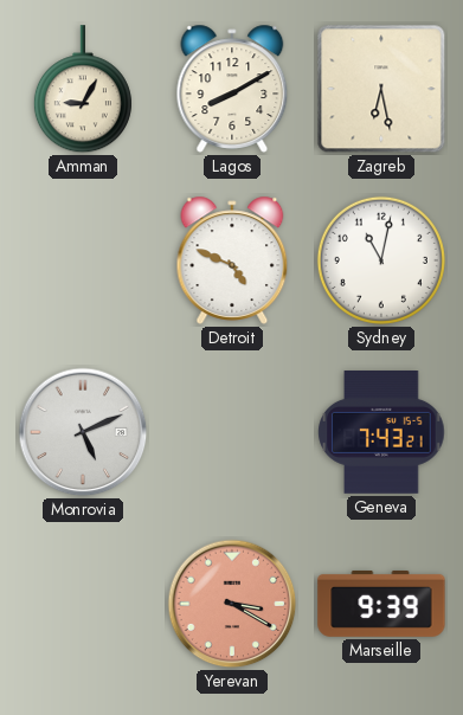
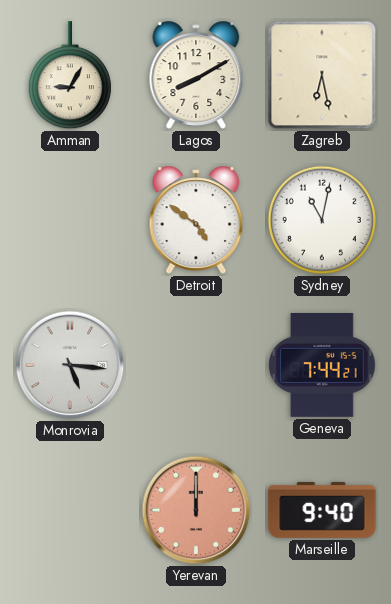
Detroit: 4:49 -> 4:51
Monrovia: 5:11 -> 5:16
Geneva: 7:43 -> 7:44
Yerevan: 3:20 -> 12:00
Marseille: 9:39 -> 9:40
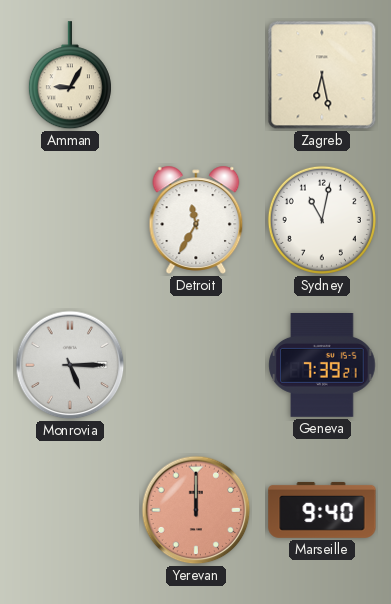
Lagos: 8:10 -> none
Detroit: 4:51 -> 11:35
Monrovia: 5:16 -> 5:15
Geneva: 7:44 -> 7:39
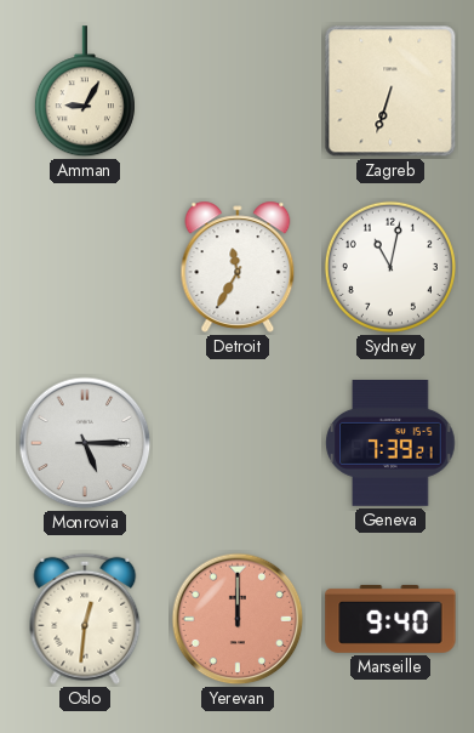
Zagreb: 6:28 -> 6:33
Oslo: none -> 12:31
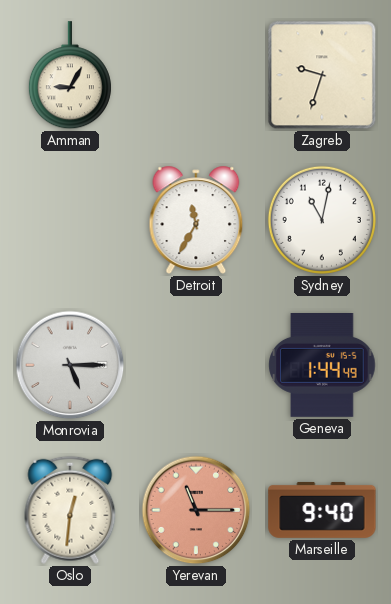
Zagreb: 6:33 -> 9:33
Geneva: 7:39 -> 1:44
Yerevan: 12:00 -> 11:15
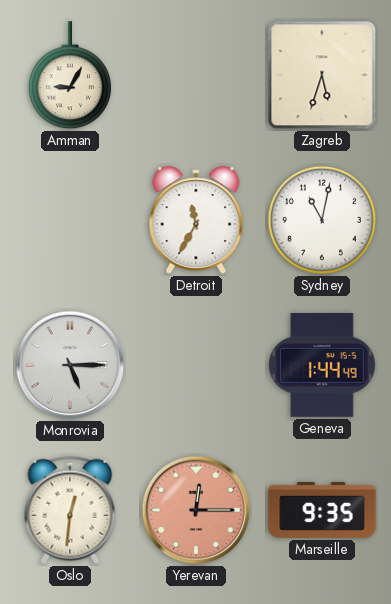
Zagreb: 9:33 -> 5:33
Yerevan: 11:15 -> 12:15
Marseille: 9:40 -> 9:35
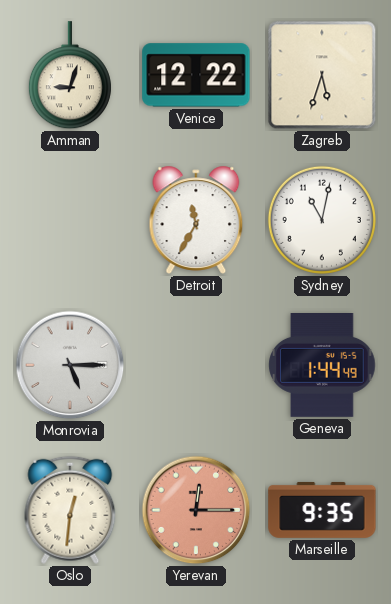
Amman: 9:05 -> 9:03
Venice: none -> 12:22
